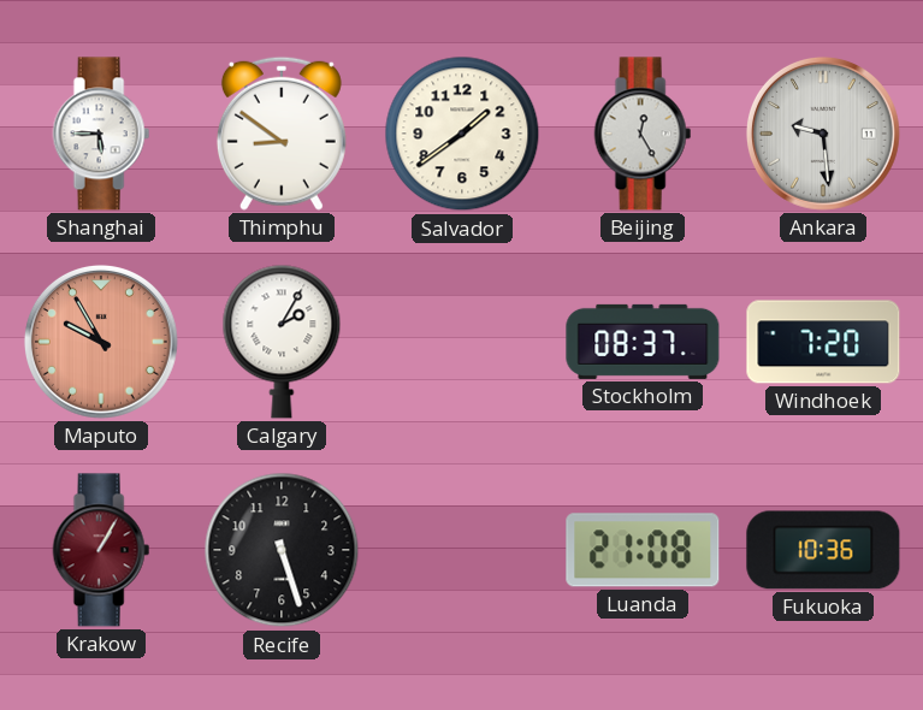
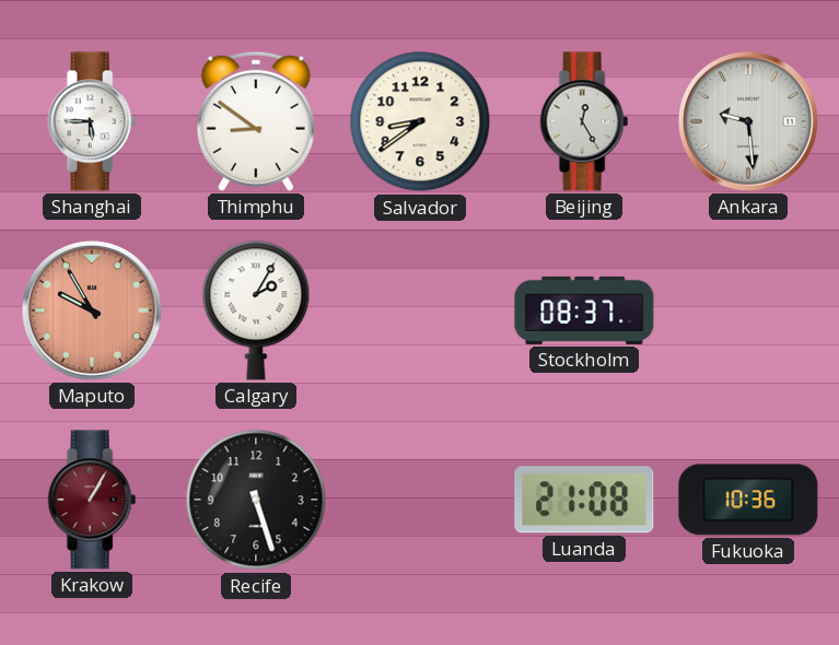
Salvador: 1:39 -> 8:39
Windhoek: 7:20 -> none
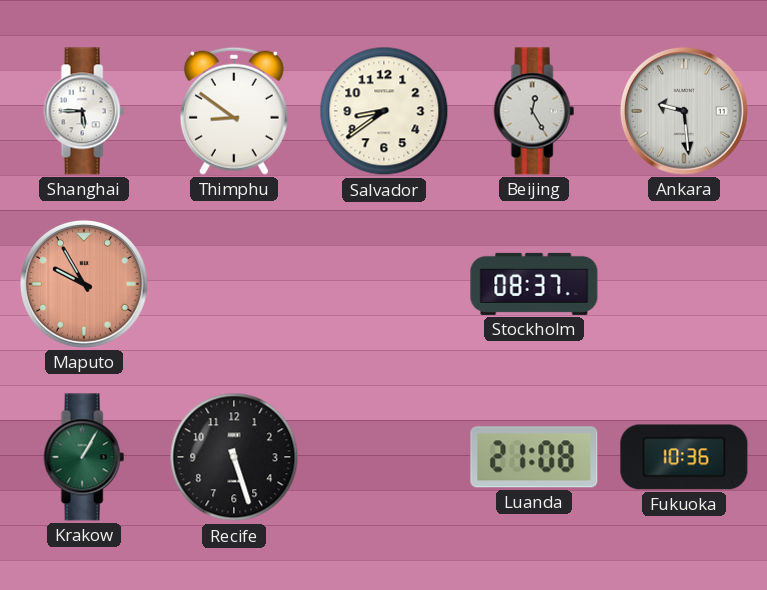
Calgary: 2:05 -> none
Krakow dial: burgundy -> green
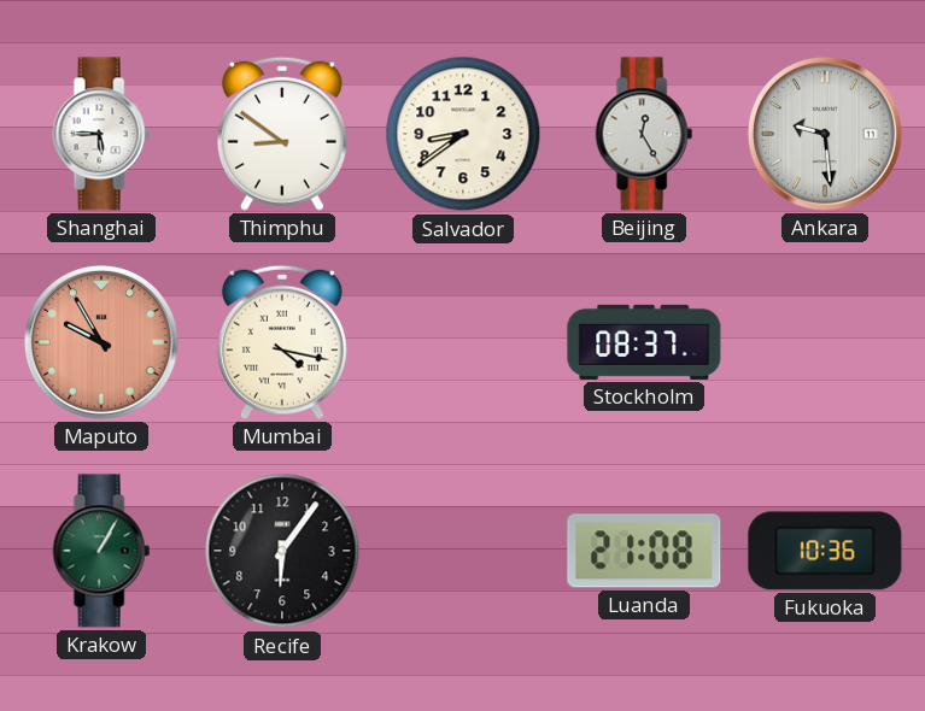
Mumbai: none -> 4:17
Recife: 5:27 -> 6:06
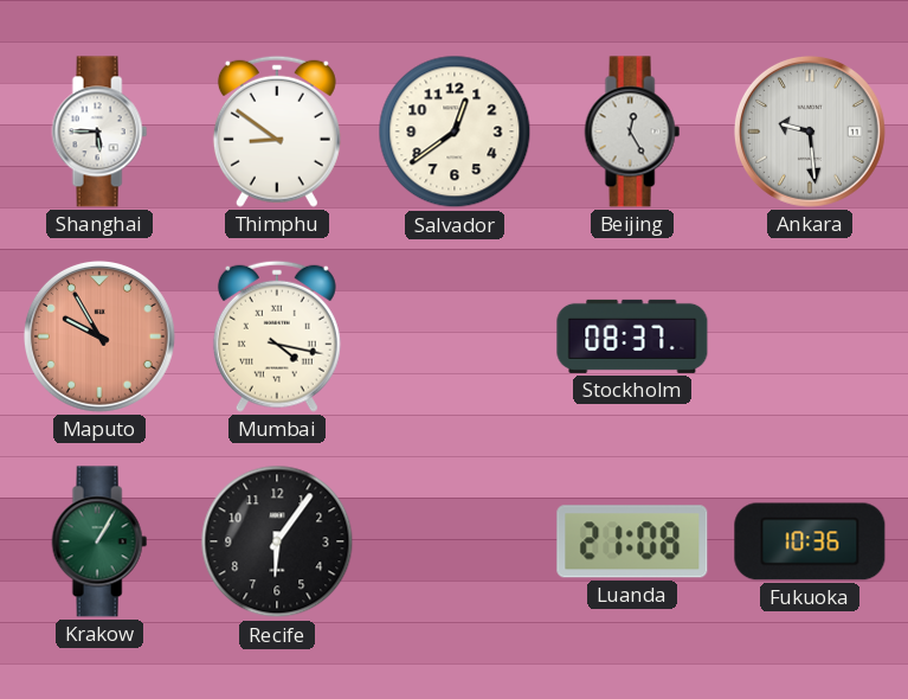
Salvador: 8:39 -> 12:39
